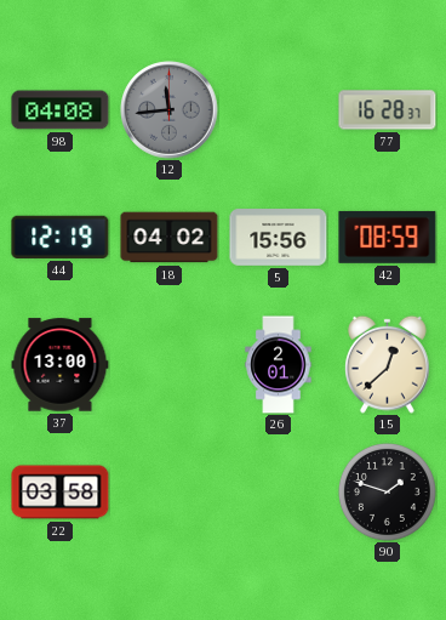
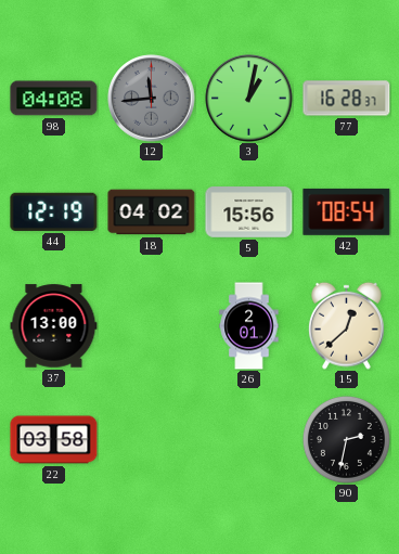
3: none -> 1:02
42: 08:59 -> 08:54
90: 1:48 -> 2:32
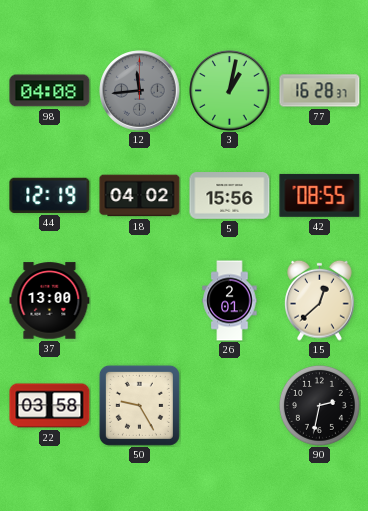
42: 08:54 -> 08:55
50: none -> 9:25
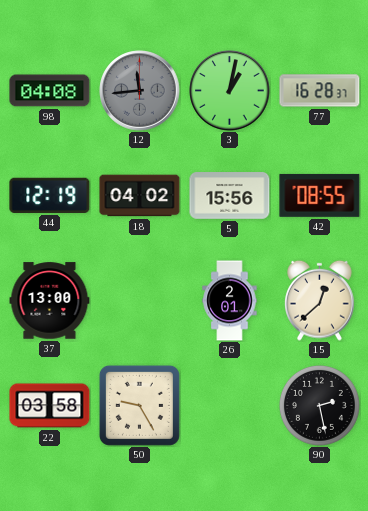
90: 2:32 -> 2:28
